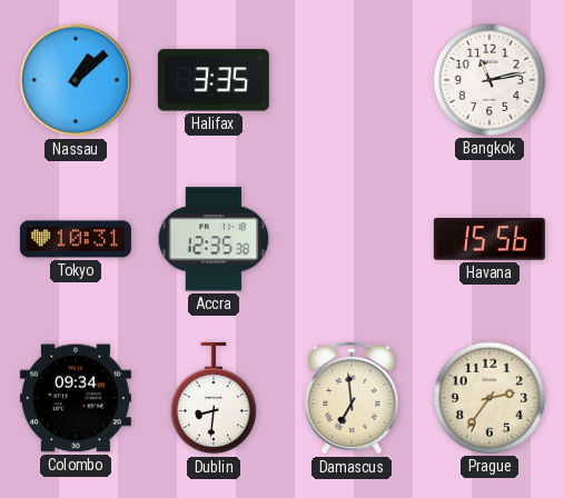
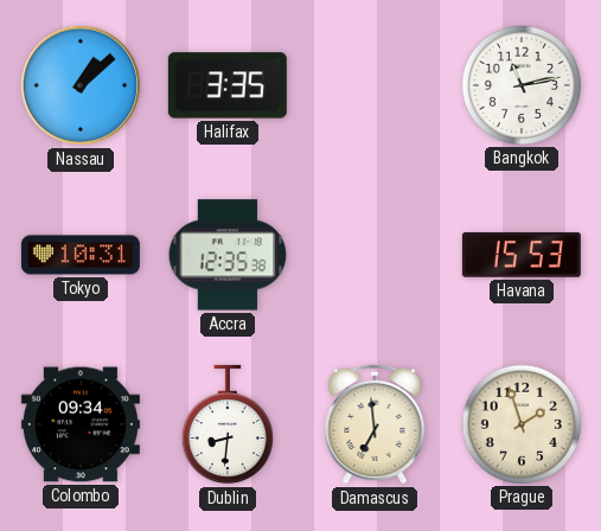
Havana: 15:56 -> 15:53
Prague: 2:36 -> 1:57
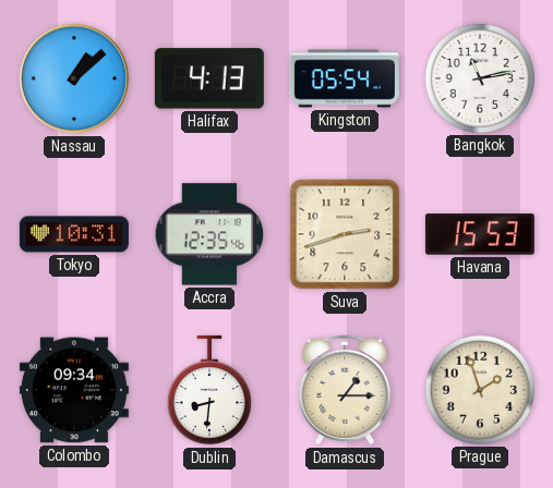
Halifax: 3:35 -> 4:13
Kingston: none -> 05:54
Accra: 12:35:38 -> 12:35:46
Suva: none -> 2:42
Damascus: 6:59 -> 1:15
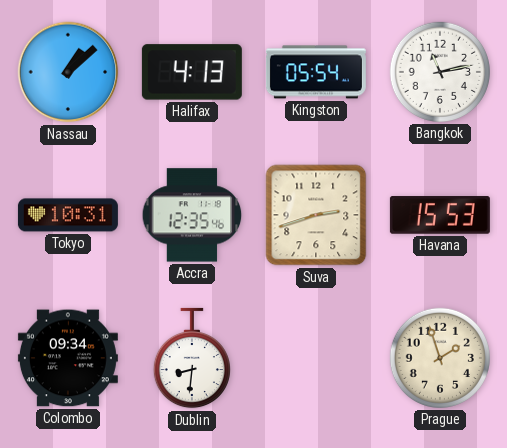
Damascus: 1:15 -> none
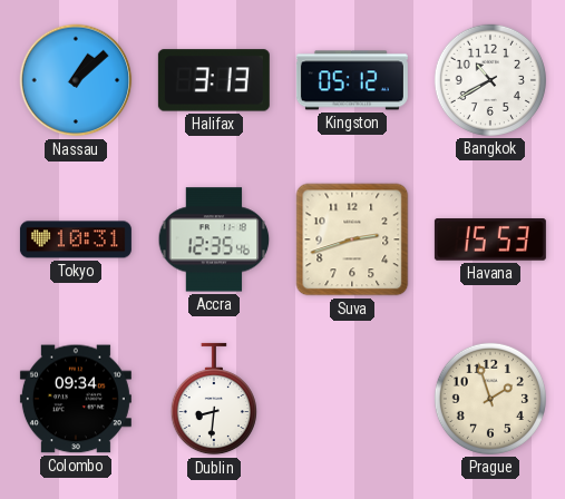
Halifax: 4:13 -> 3:13
Kingston: 05:54 -> 05:12
Bangkok: 11:13 -> 10:40
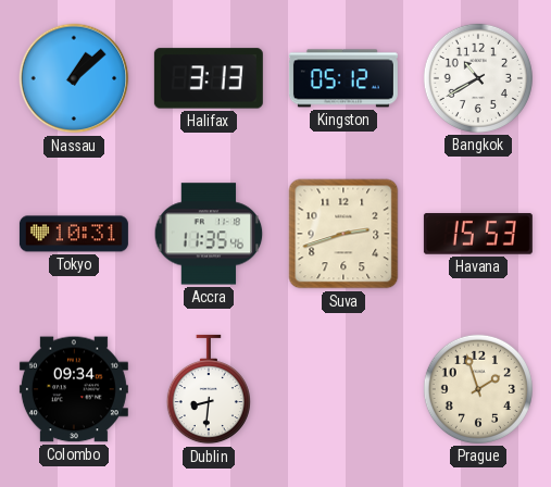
Accra: 12:35 -> 11:35
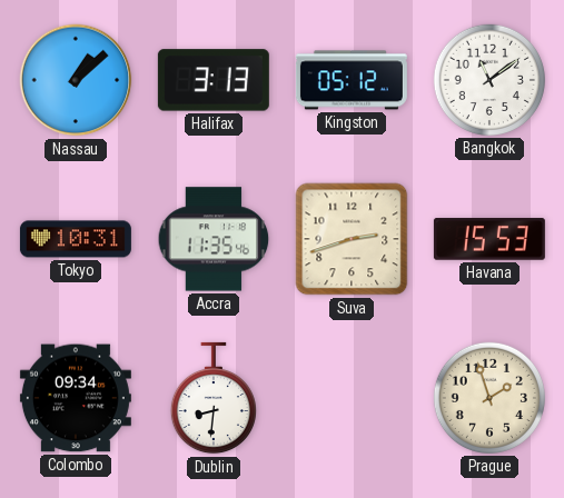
Bangkok: 10:40 -> 11:09
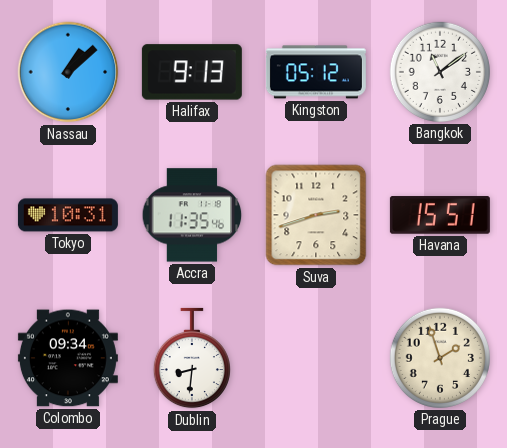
Halifax: 3:13 -> 9:13
Havana: 15:53 -> 15:51
